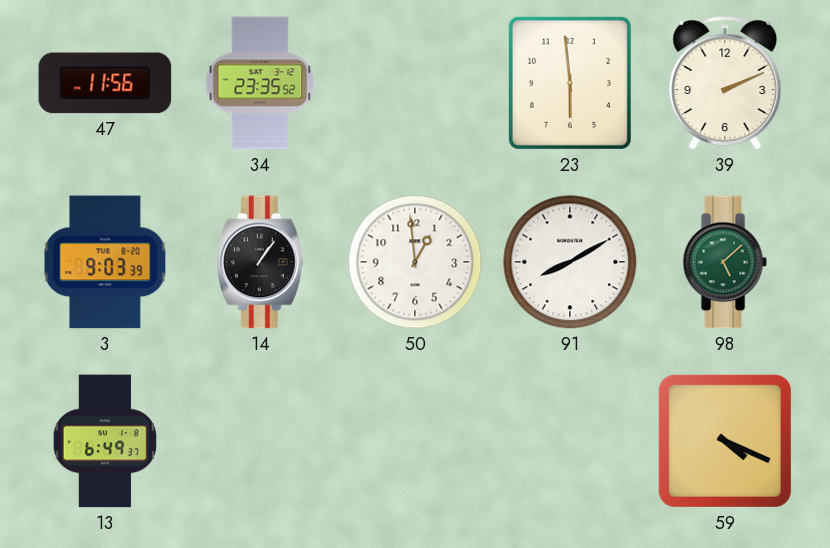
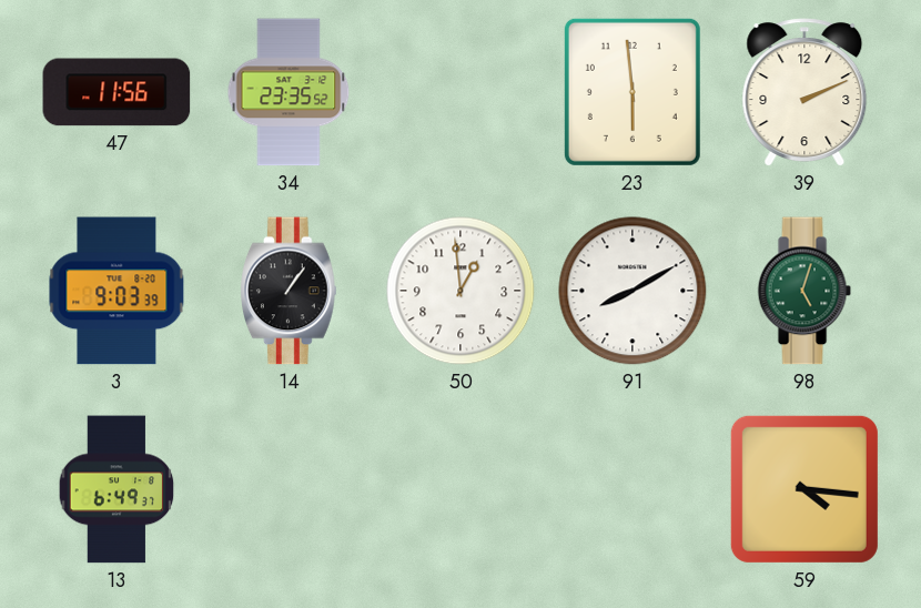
98: 5:08 -> 5:03
59: 4:19 -> 4:16
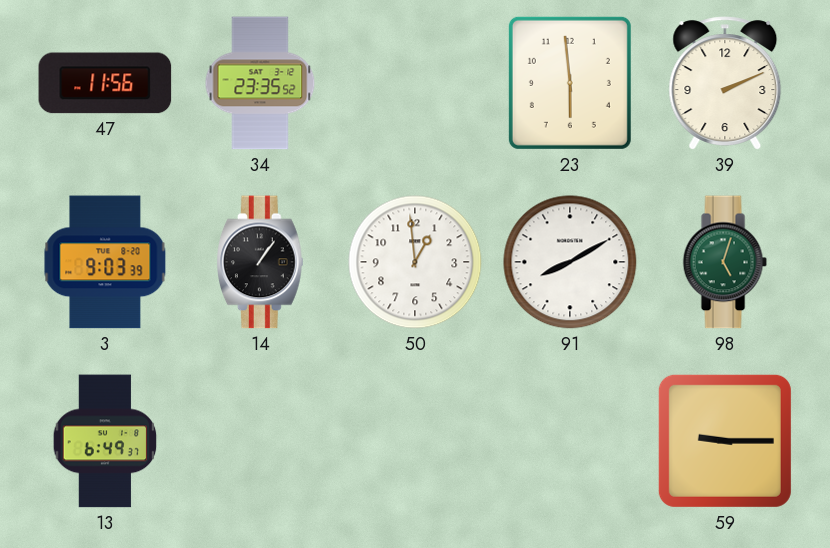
59: 4:16 -> 9:15
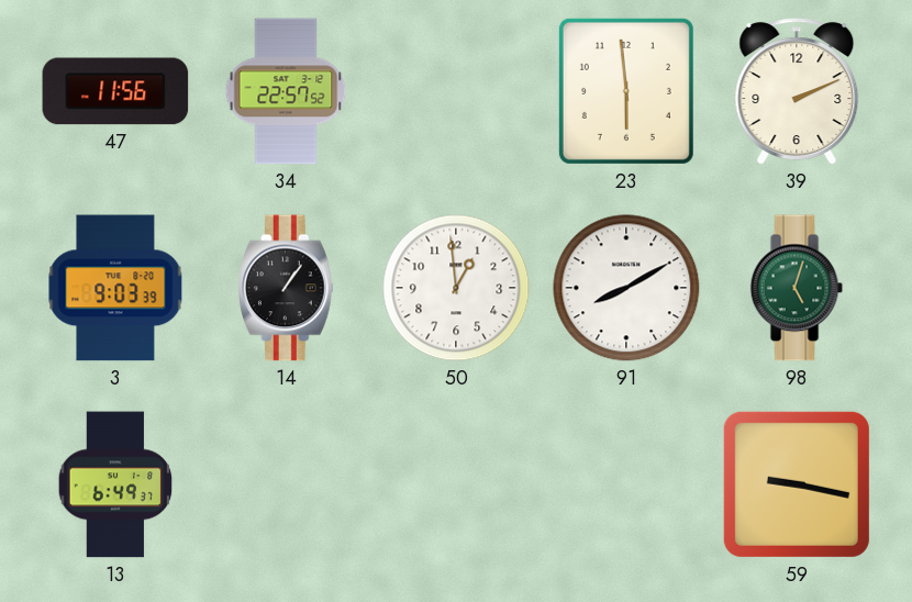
34: 23:35 -> 22:57
59: 9:15 -> 9:17
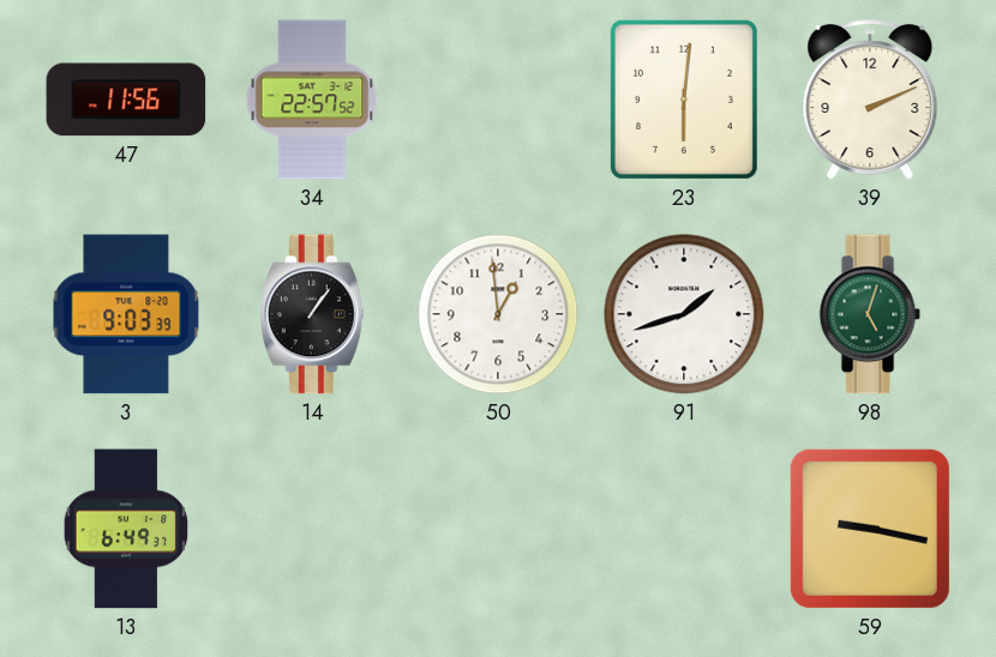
23: 5:59 -> 6:01
91: 8:10 -> 1:42
